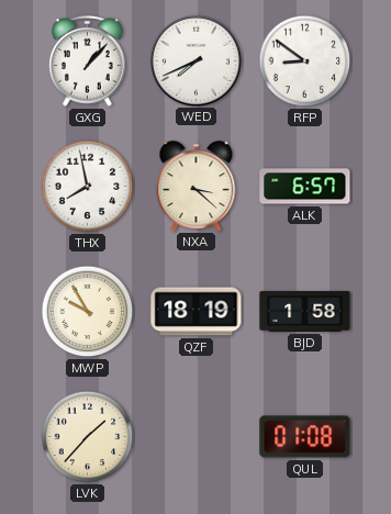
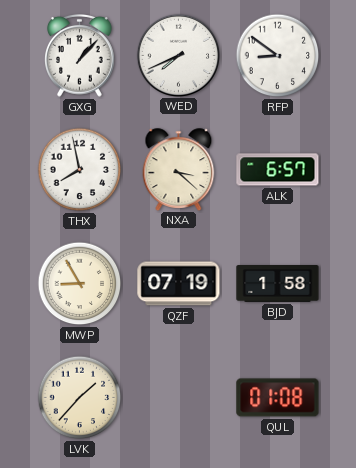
MWP: 9:55 -> 8:55
QZF: 18:19 -> 07:19
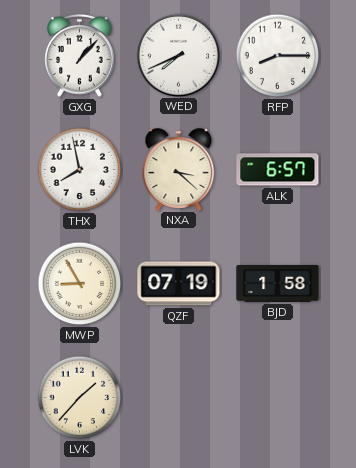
RFP: 8:51 -> 8:15
QUL: 01:08 -> none
